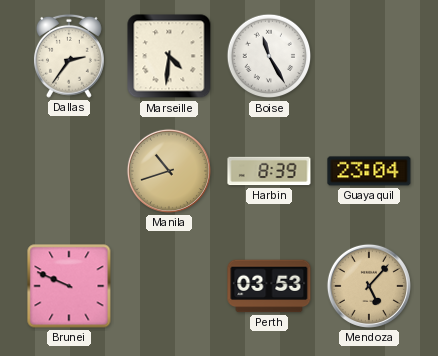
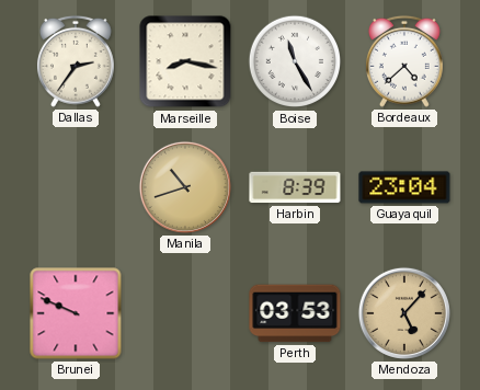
Marseille: 4:31 -> 8:17
Bordeaux: none -> 4:38
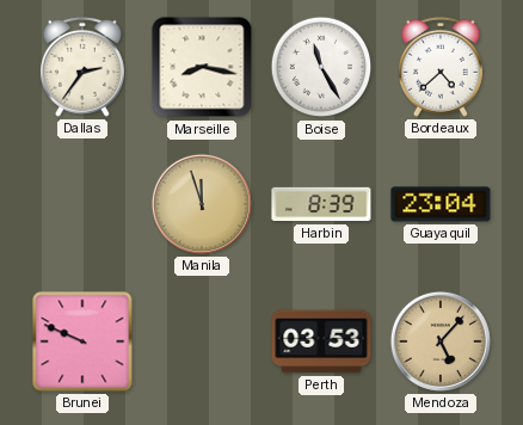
Manila: 10:42 -> 11:57
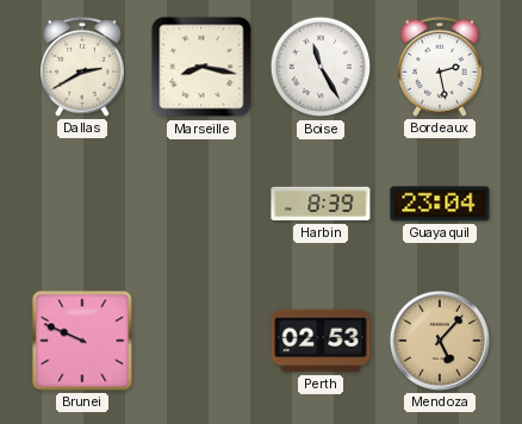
Dallas: 2:36 -> 2:40
Bordeaux: 4:38 -> 2:28
Manila: 11:57 -> none
Perth: 03:53 -> 02:53
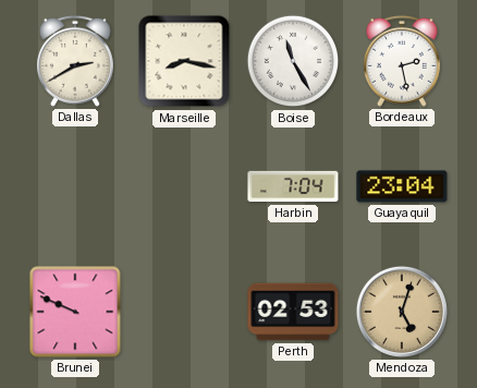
Harbin: 8:39 -> 7:04
Mendoza: 5:07 -> 5:03
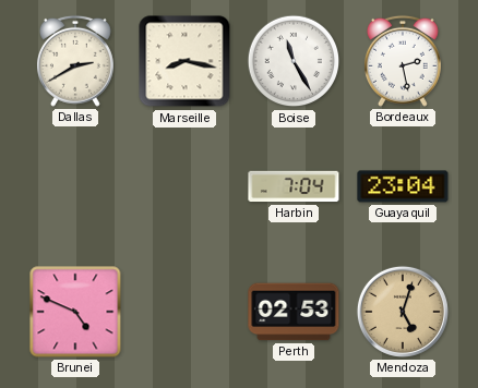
Brunei: 9:49 -> 4:49
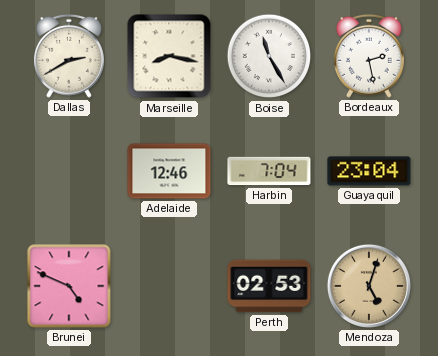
Adelaide: none -> 12:46
